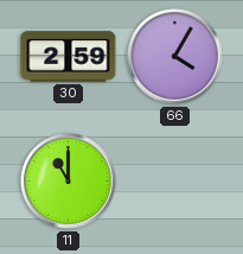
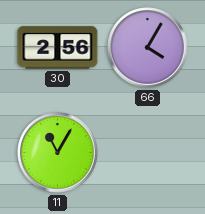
30: 2:59 -> 2:56
11: 11:00 -> 11:05
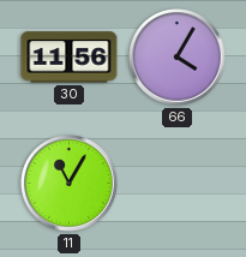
30: 2:56 -> 11:56
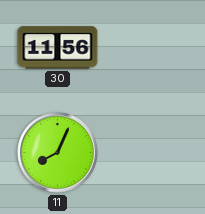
66: 4:05 -> none
11: 11:05 -> 8:04
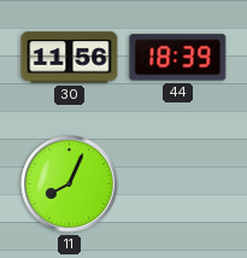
44: none -> 18:39
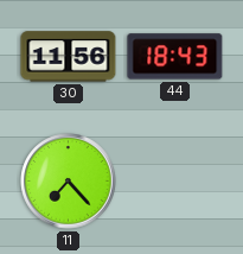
44: 18:39 -> 18:43
11: 8:04 -> 7:23
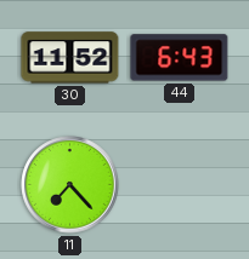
30: 11:56 -> 11:52
44: 18:43 -> 6:43
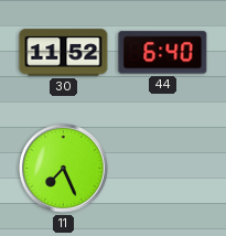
44: 6:43 -> 6:40
11: 7:23 -> 7:26
